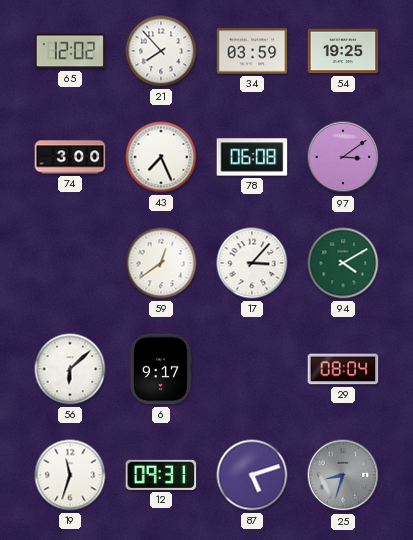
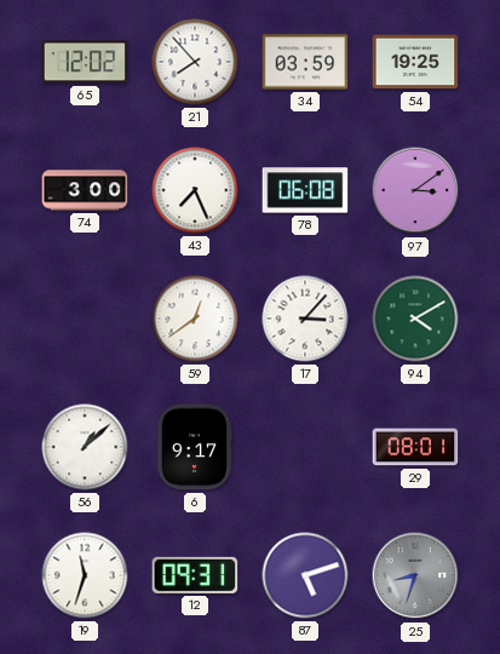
56: 6:08 -> 1:08
29: 08:04 -> 08:01
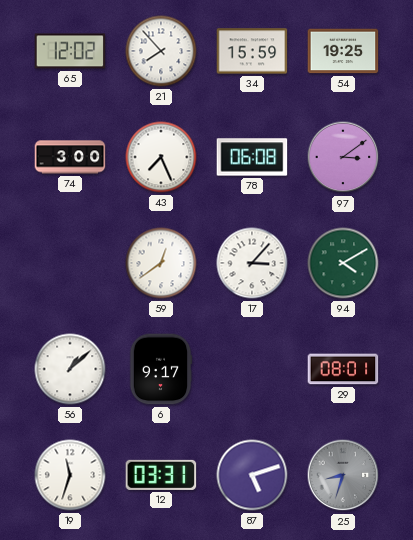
34: 03:59 -> 15:59
12: 09:31 -> 03:31
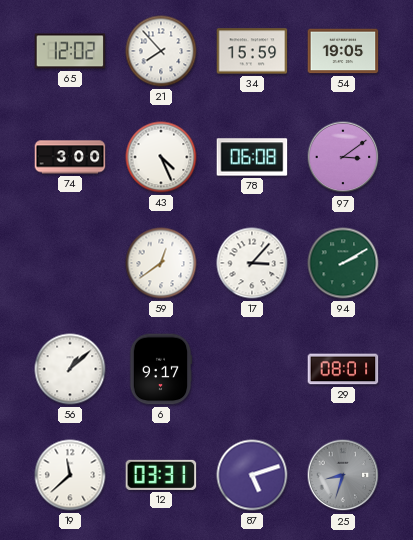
54: 19:25 -> 19:05
43: 7:26 -> 4:26
94: 4:10 -> 2:10
19: 11:33 -> 11:38
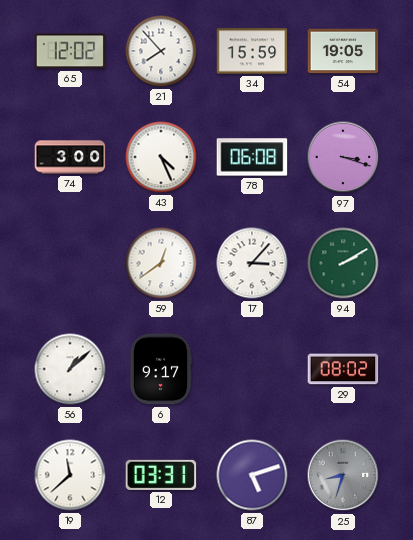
97: 3:09 -> 3:18
29: 08:01 -> 08:02
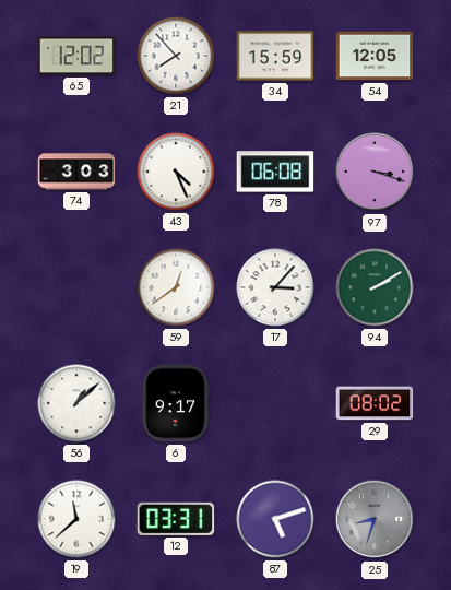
54: 19:05 -> 12:05
74: 3:00 -> 3:03
